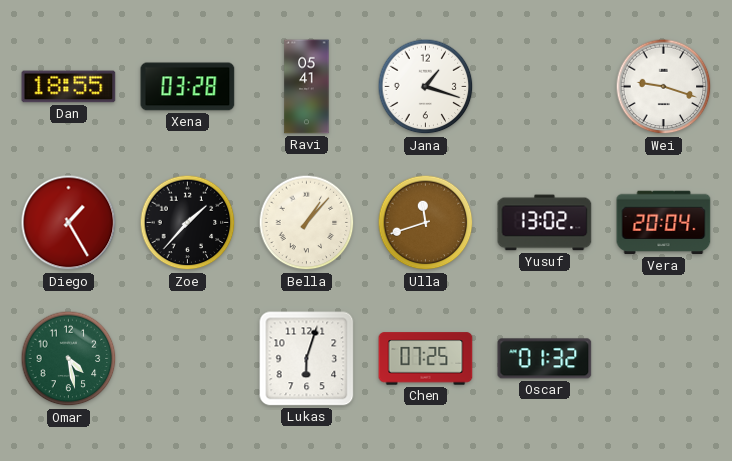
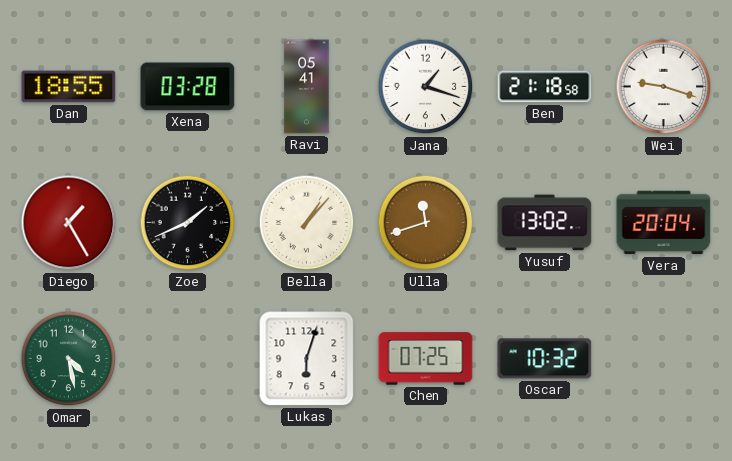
Ben: none -> 21:18
Zoe: 1:37 -> 1:41
Oscar: 01:32 -> 10:32
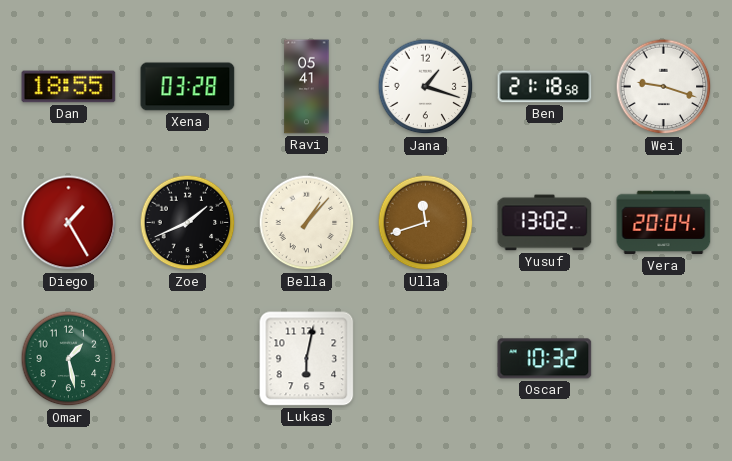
Omar: 4:28 -> 1:28
Lukas: 6:03 -> 6:02
Chen: 07:25 -> none
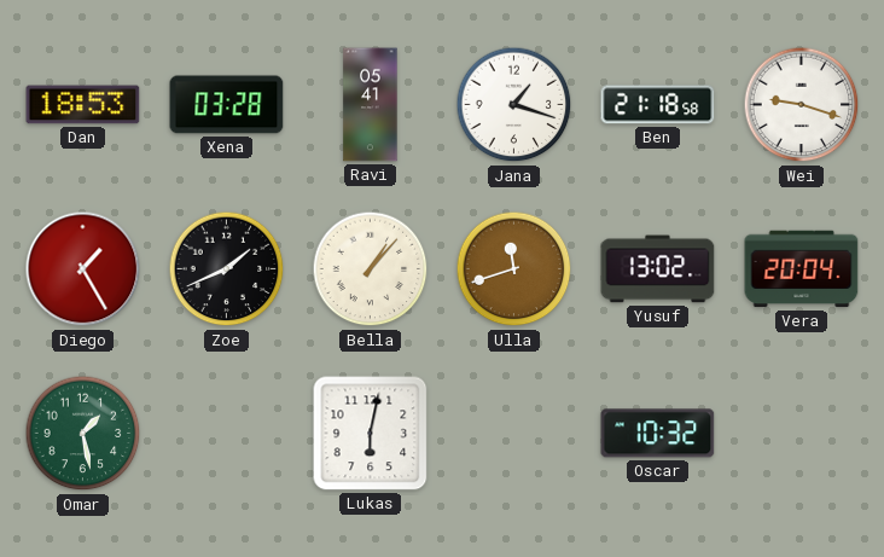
Dan: 18:55 -> 18:53
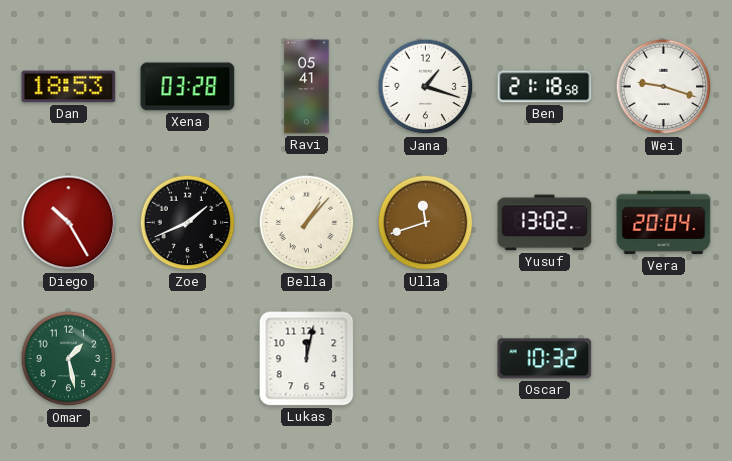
Diego: 1:25 -> 10:25
Lukas: 6:02 -> 12:02
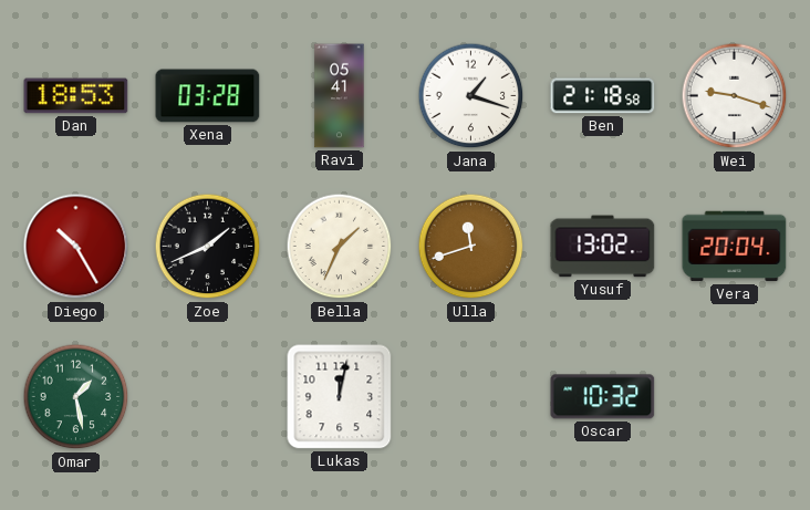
Bella: 1:07 -> 1:34
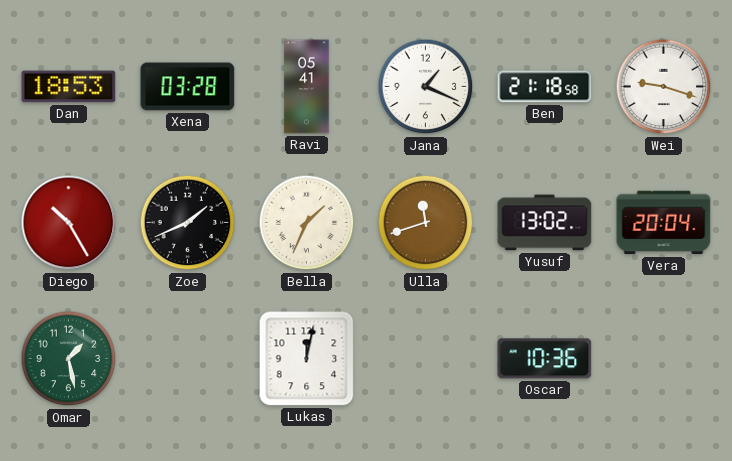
Jana: 1:18 -> 1:19
Oscar: 10:32 -> 10:36
